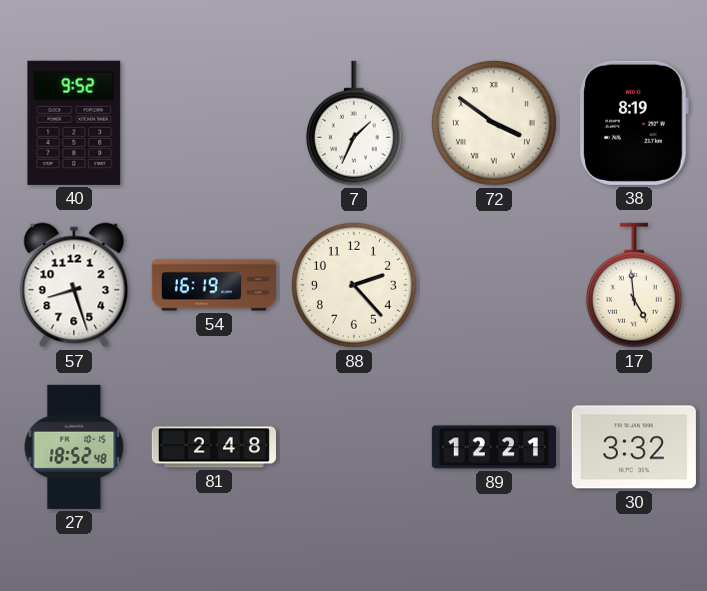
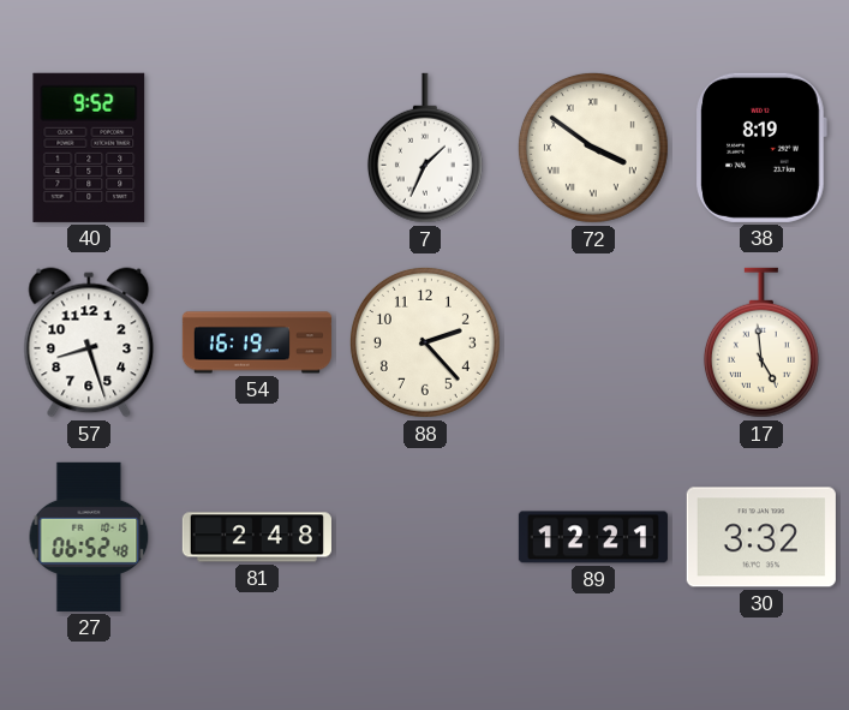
27: 18:52 -> 06:52
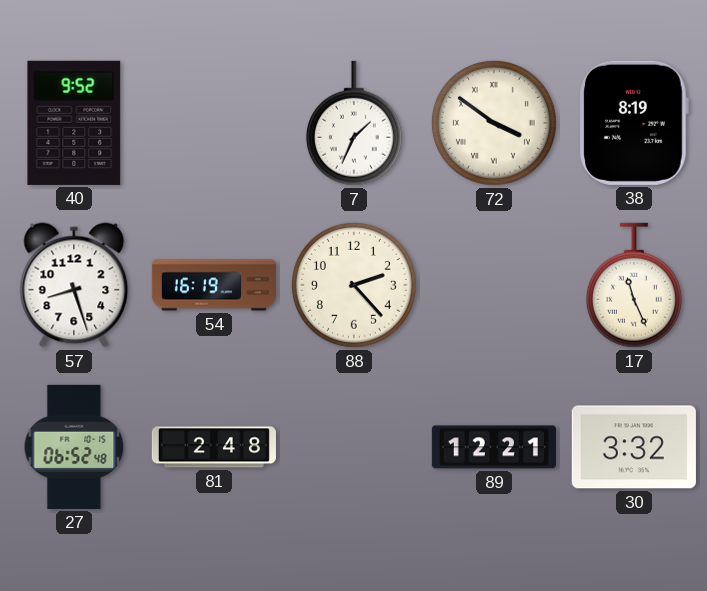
17: 4:59 -> 11:26
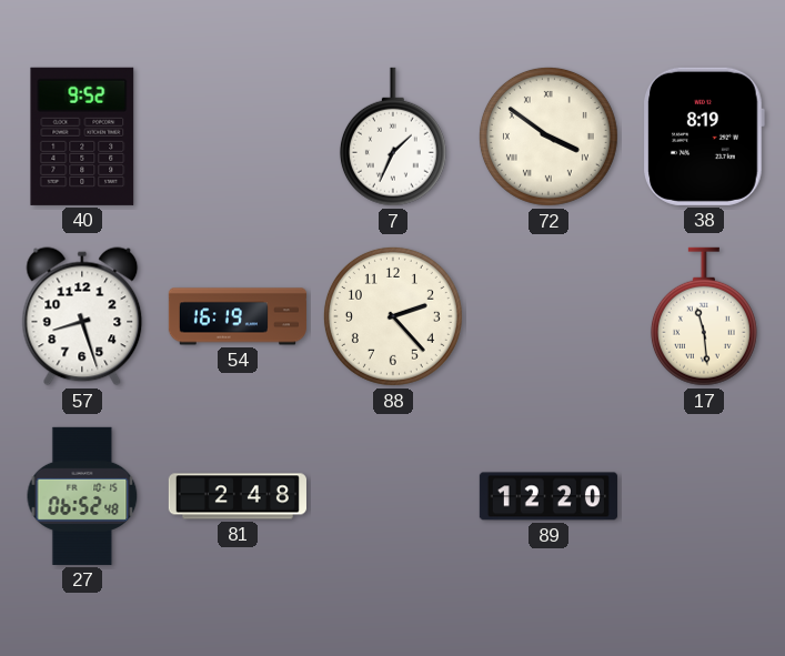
17: 11:26 -> 11:29
89: 12:21 -> 12:20
30: 3:32 -> none
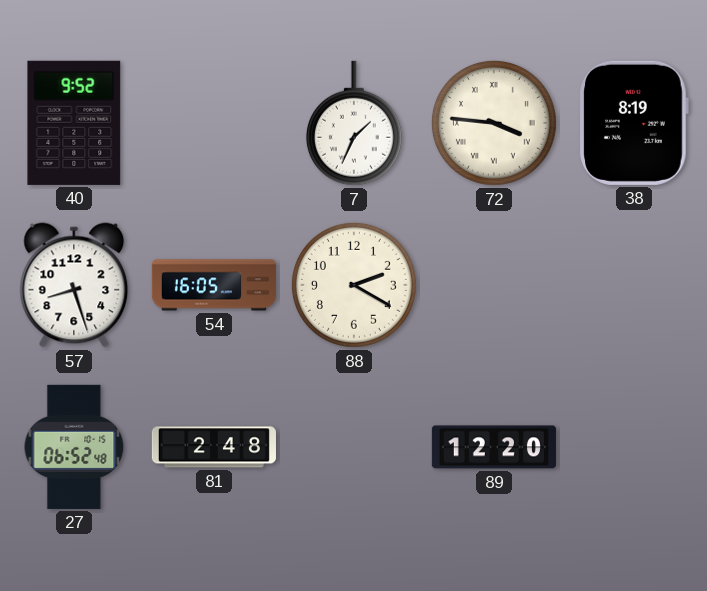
72: 3:51 -> 3:46
54: 16:19 -> 16:05
88: 2:23 -> 2:20
17: 11:29 -> none
